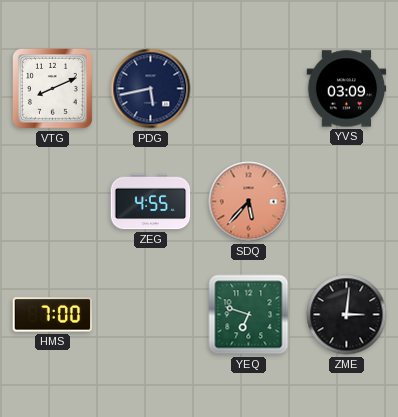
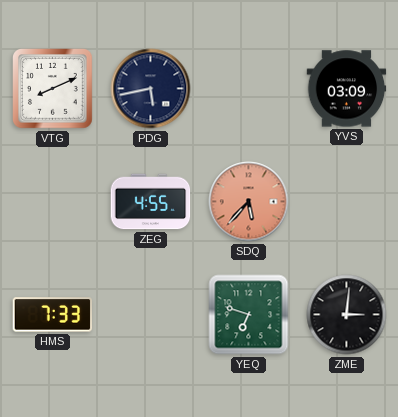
HMS: 7:00 -> 7:33
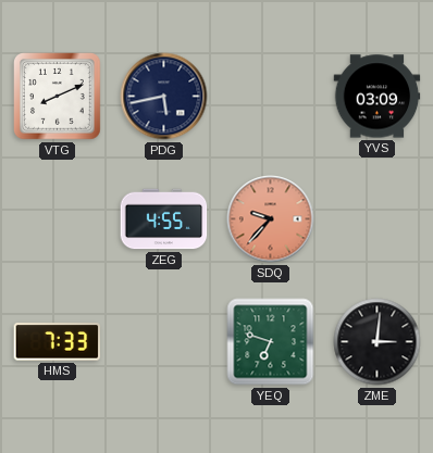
SDQ: 5:37 -> 9:37
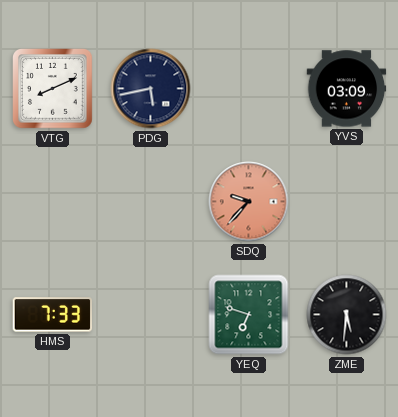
ZEG: 4:55 -> none
ZME: 3:01 -> 5:31
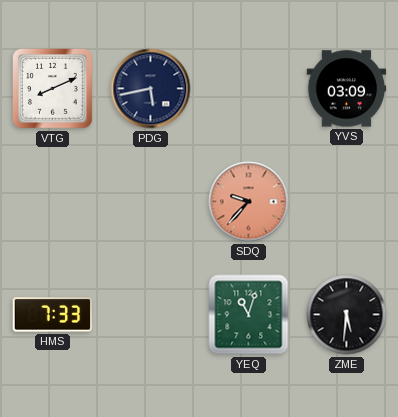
YEQ: 6:48 -> 11:03
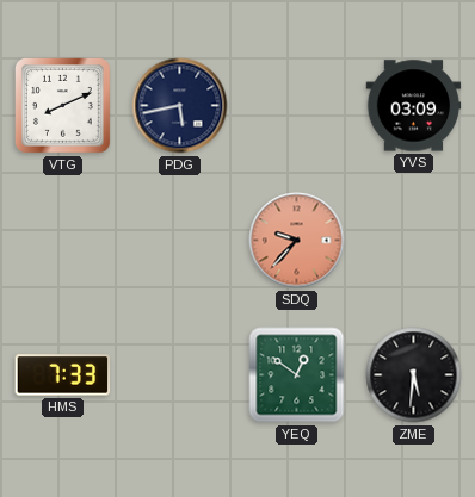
YEQ: 11:03 -> 12:51
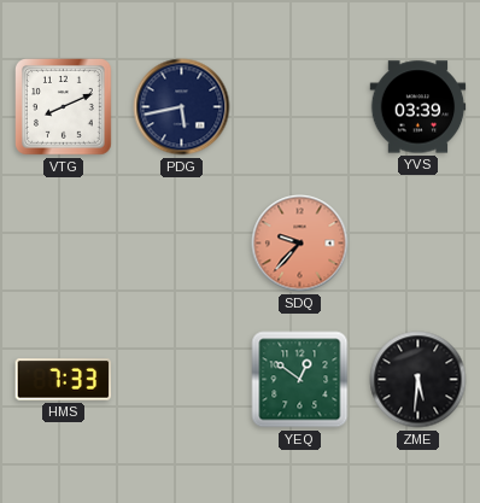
YVS: 03:09 -> 03:39
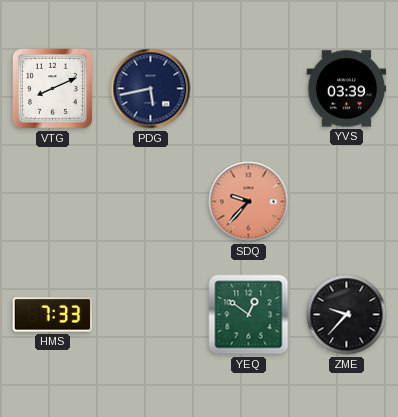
ZME: 5:31 -> 9:37
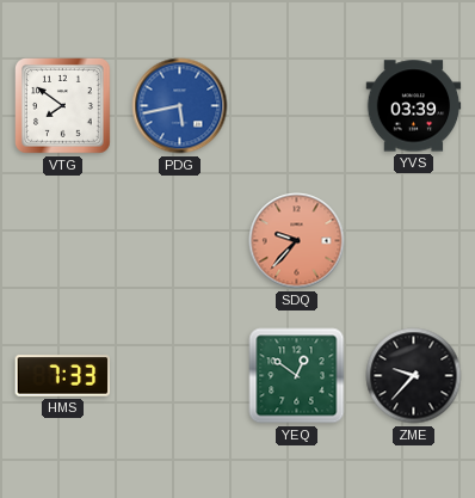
VTG: 8:11 -> 7:51
PDG dial: navy -> blue
